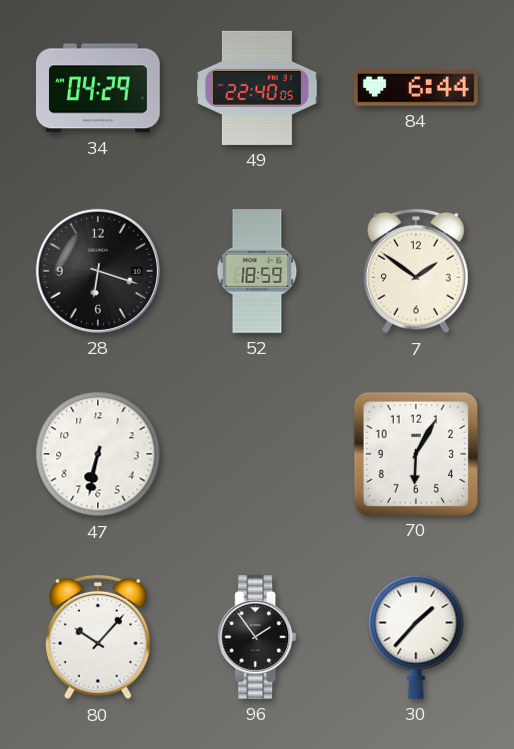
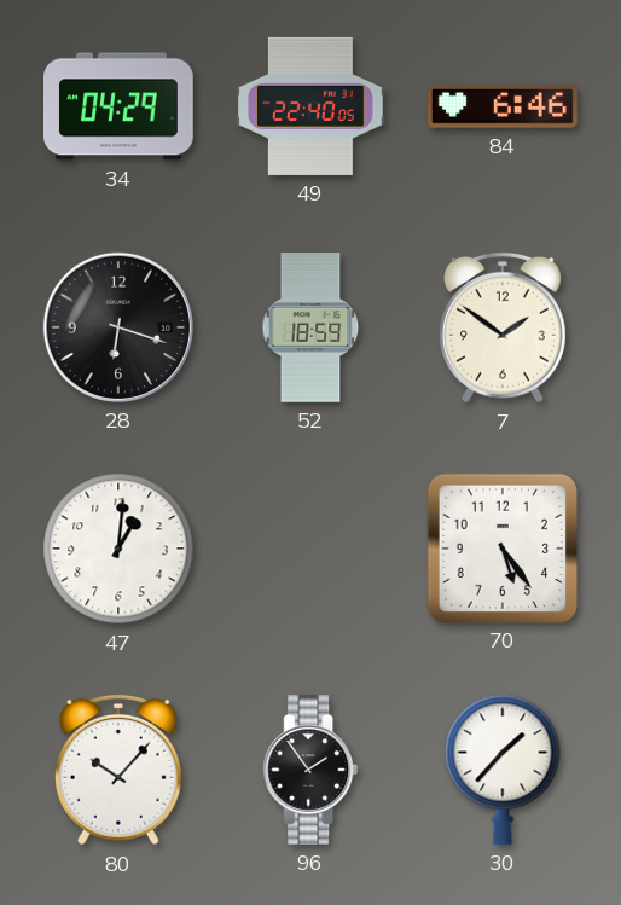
84: 6:44 -> 6:46
47: 6:32 -> 1:01
70: 6:05 -> 5:24
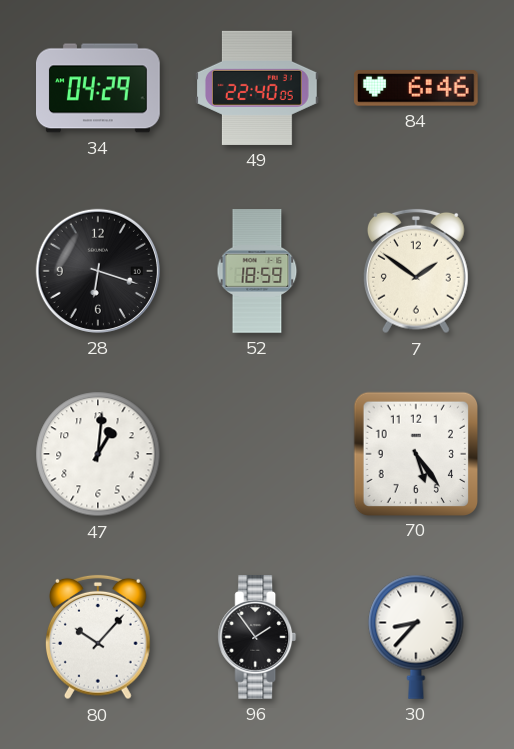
30: 1:37 -> 8:37
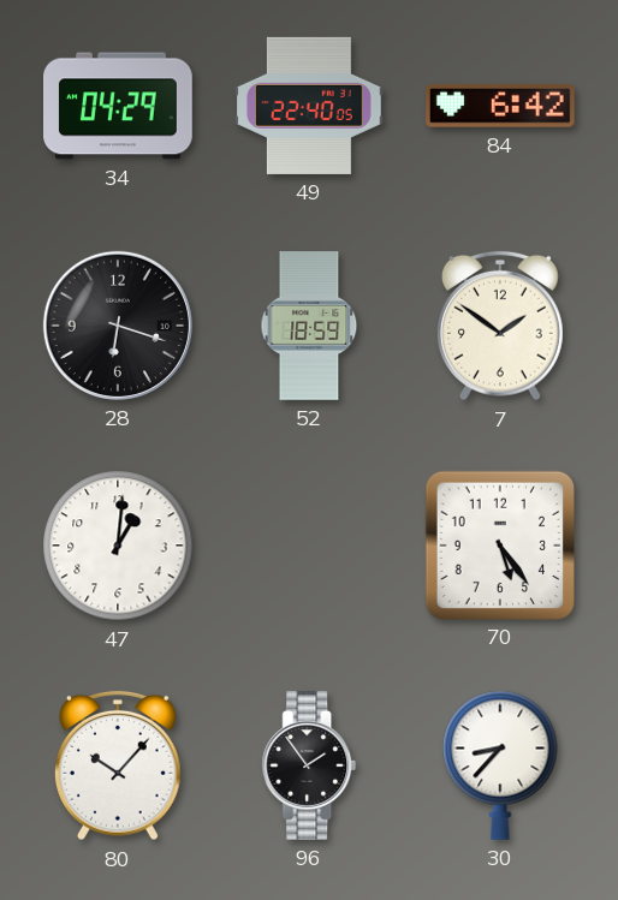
84: 6:46 -> 6:42
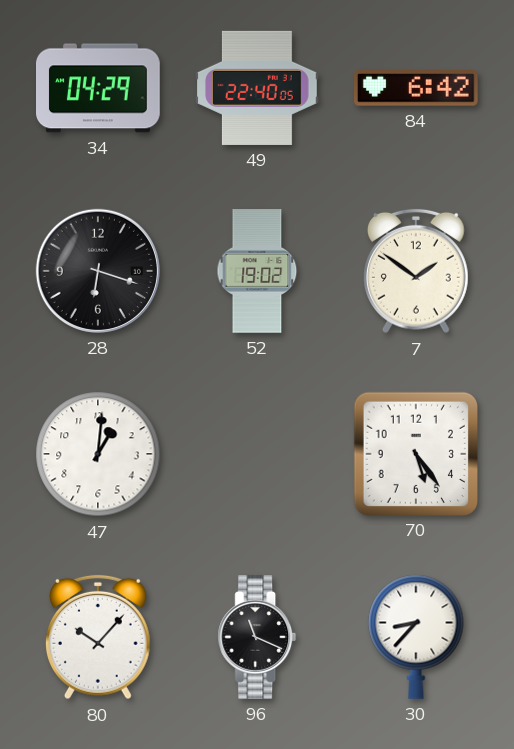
52: 18:59 -> 19:02
96: 1:54 -> 11:19
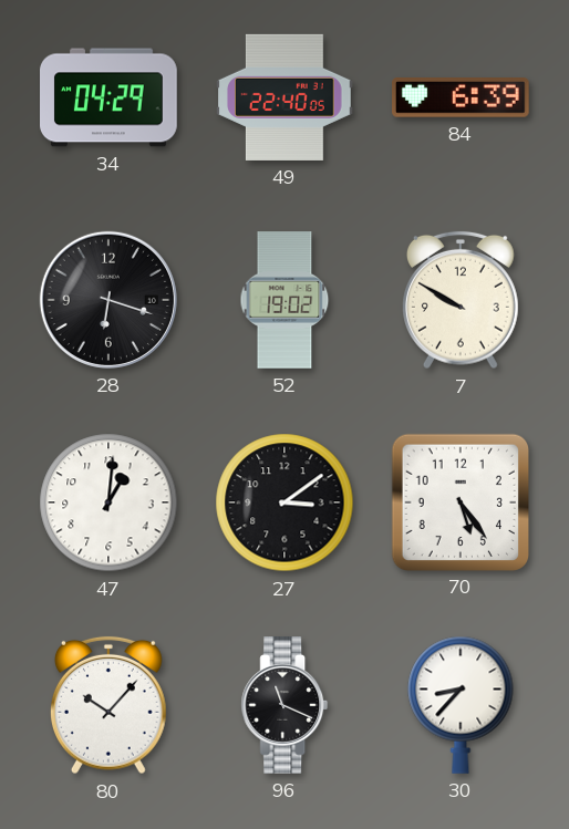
84: 6:42 -> 6:39
7: 1:51 -> 9:50
27: none -> 3:09
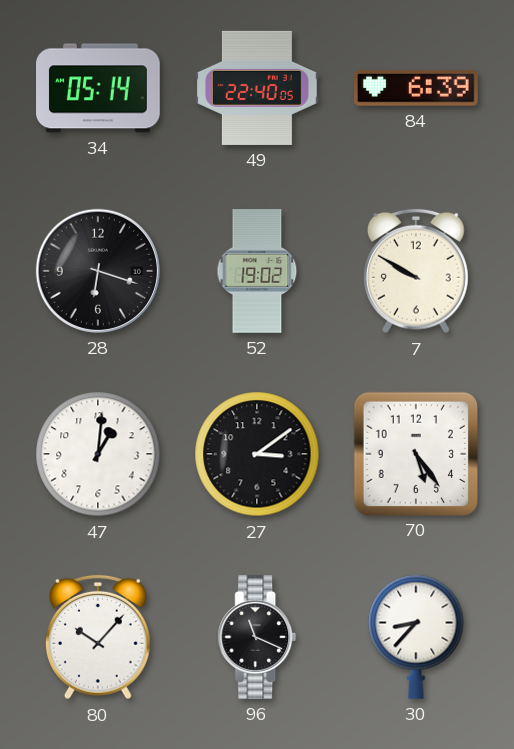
34: 04:29 -> 05:14
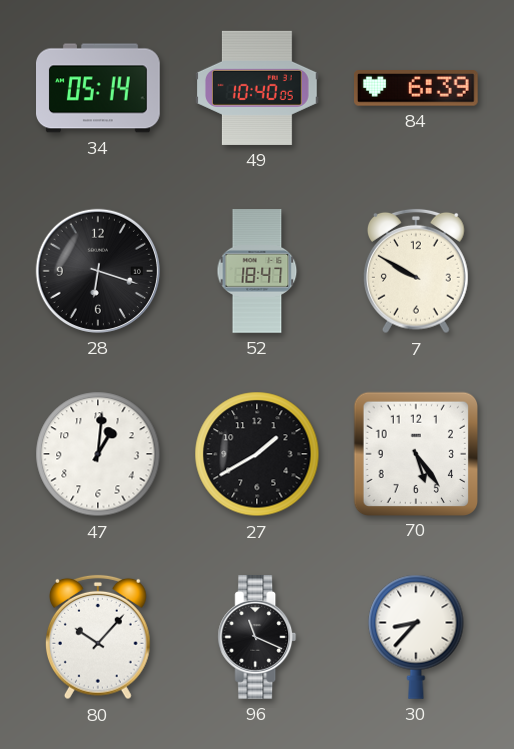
49: 22:40 -> 10:40
52: 19:02 -> 18:47
27: 3:09 -> 1:40
